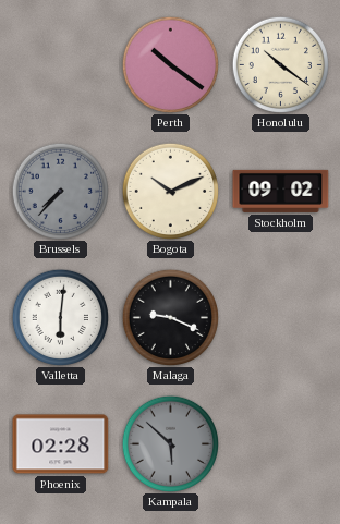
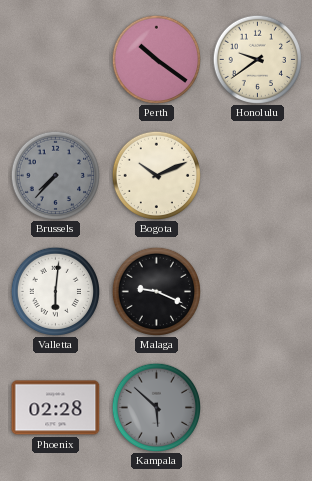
Honolulu: 10:21 -> 9:39
Stockholm: 09:02 -> none
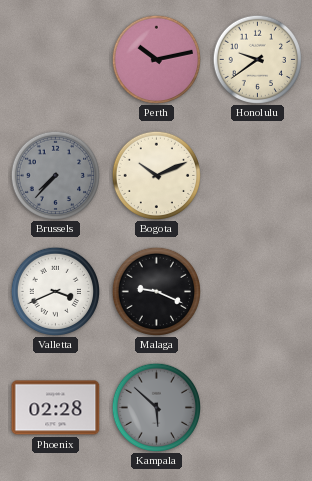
Perth: 10:21 -> 10:13
Valletta: 6:01 -> 3:41
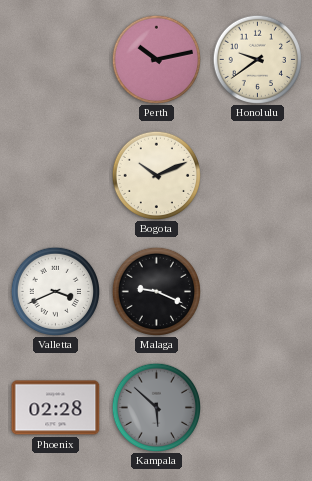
Brussels: 7:37 -> none
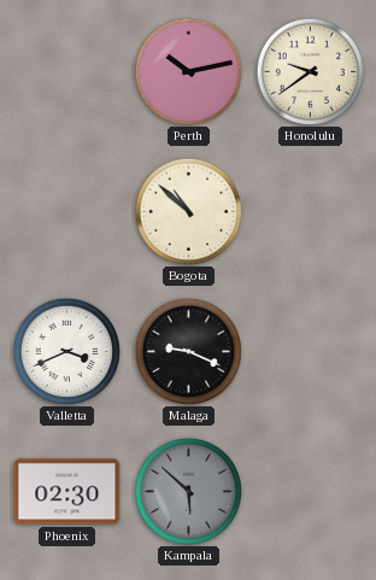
Bogota: 10:11 -> 10:52
Phoenix: 02:28 -> 02:30
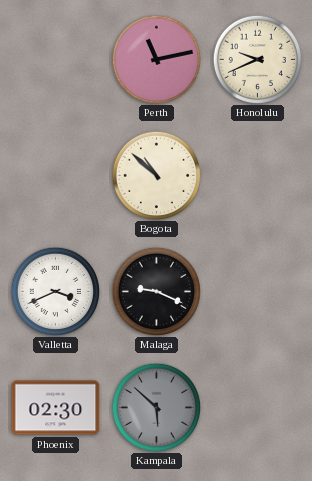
Perth: 10:13 -> 11:13
Honolulu: 9:39 -> 9:41
